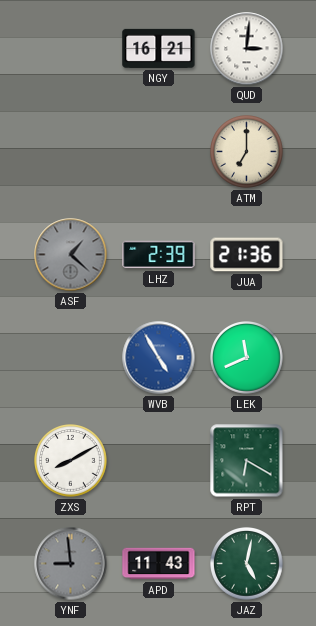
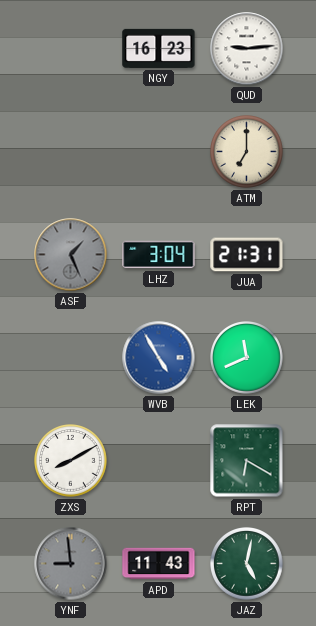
NGY: 16:21 -> 16:23
QUD: 3:01 -> 9:14
ASF: 1:22 -> 1:26
LHZ: 2:39 -> 3:04
JUA: 21:36 -> 21:31
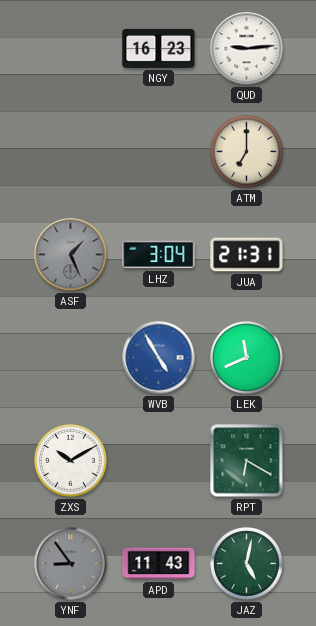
ZXS: 8:10 -> 10:10
YNF: 8:59 -> 8:54
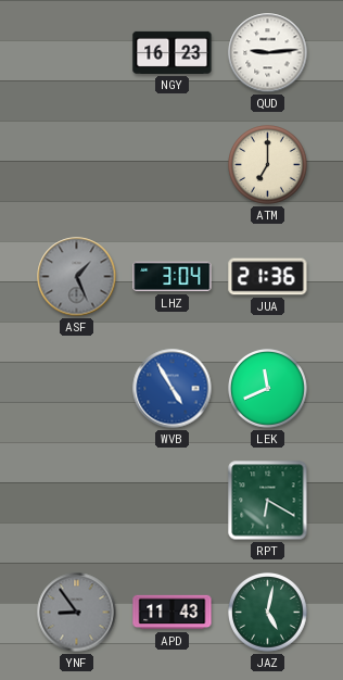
JUA: 21:31 -> 21:36
ZXS: 10:10 -> none
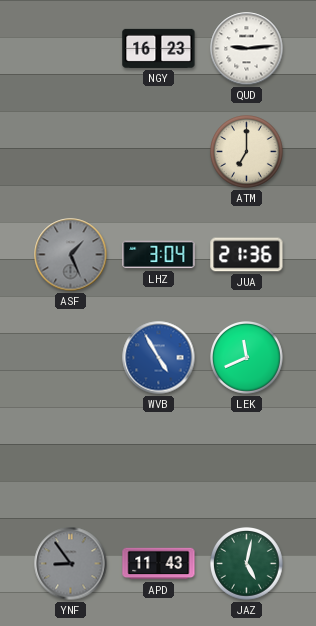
RPT: 6:20 -> none
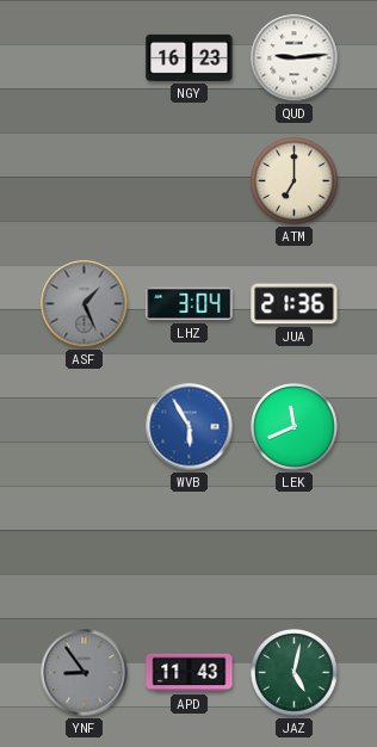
WVB: 4:55 -> 5:55
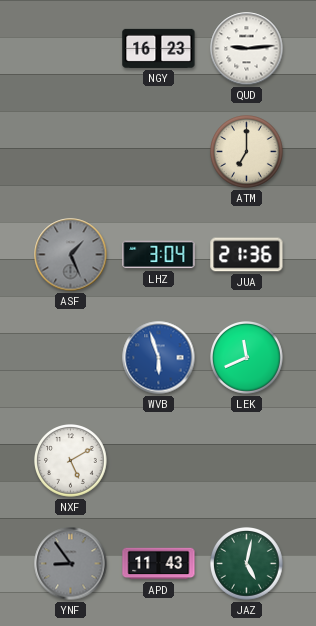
WVB: 5:55 -> 5:57
NXF: none -> 5:10
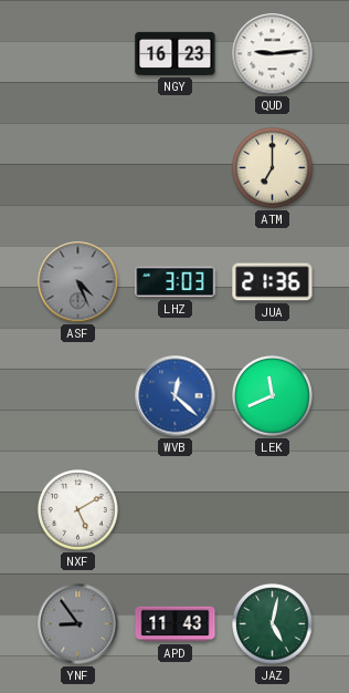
ASF: 1:26 -> 4:26
LHZ: 3:04 -> 3:03
WVB: 5:57 -> 12:22
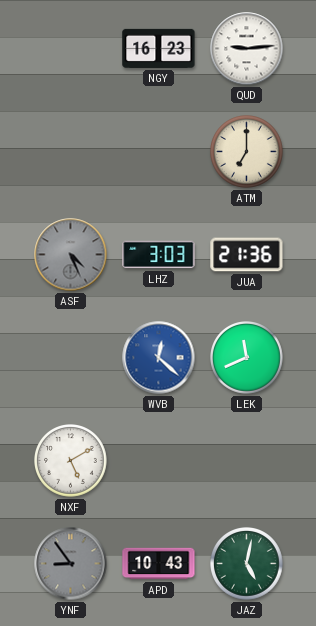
APD: 11:43 -> 10:43
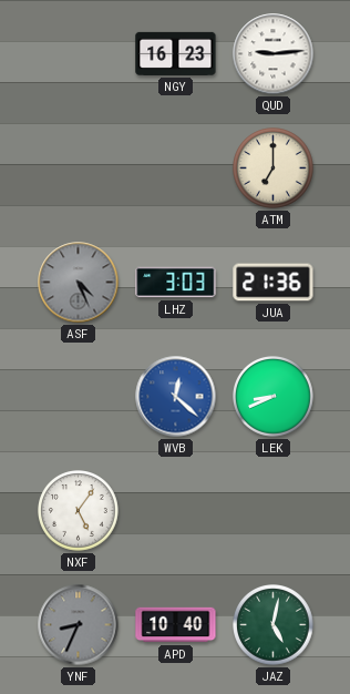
LEK: 11:41 -> 8:41
NXF: 5:10 -> 5:06
YNF: 8:54 -> 8:34
APD: 10:43 -> 10:40
